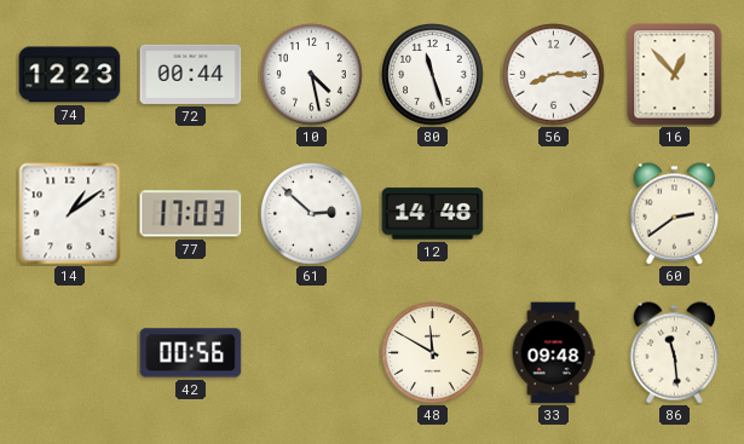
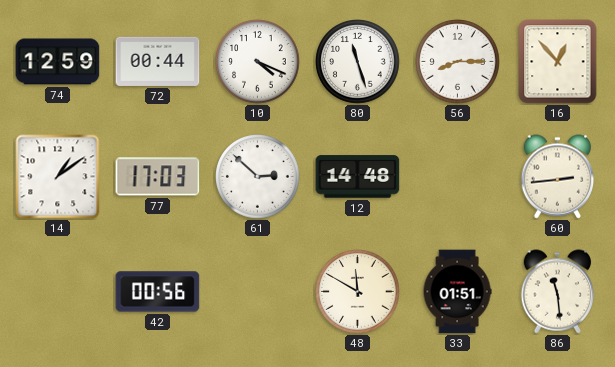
74: 12:23 -> 12:59
10: 4:28 -> 4:19
60: 2:39 -> 2:44
33: 09:48 -> 01:51
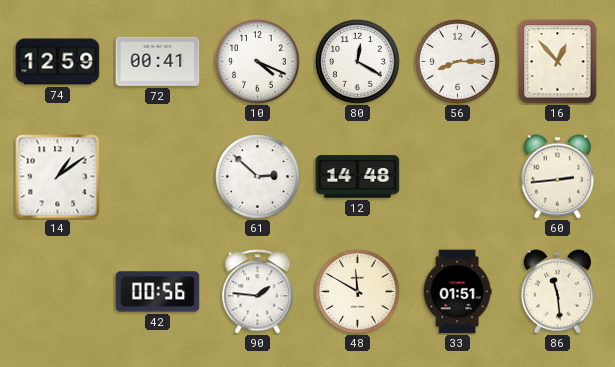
72: 00:44 -> 00:41
80: 11:27 -> 12:20
77: 17:03 -> none
90: none -> 1:46
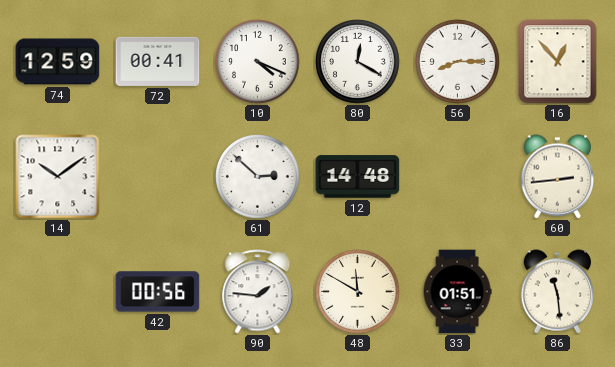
14: 1:09 -> 10:09
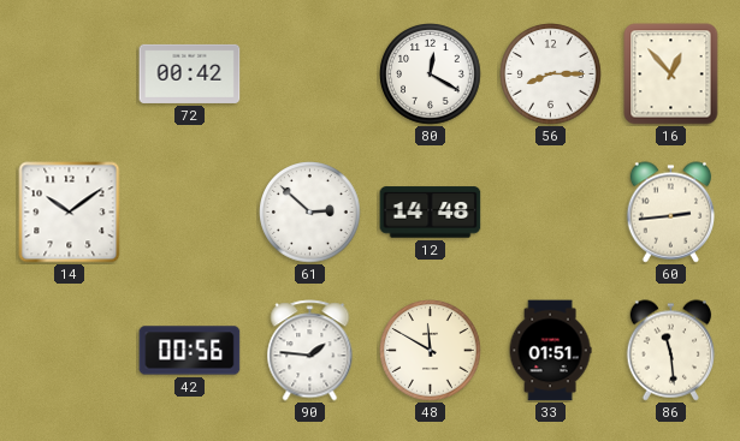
74: 12:59 -> none
72: 00:41 -> 00:42
10: 4:19 -> none
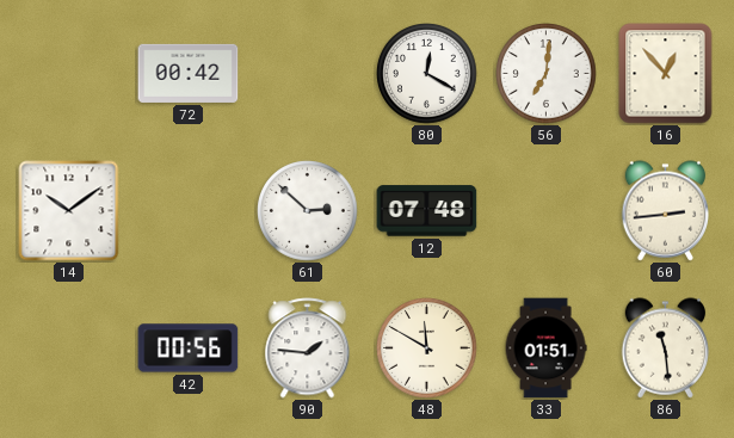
56: 8:15 -> 7:01
12: 14:48 -> 07:48
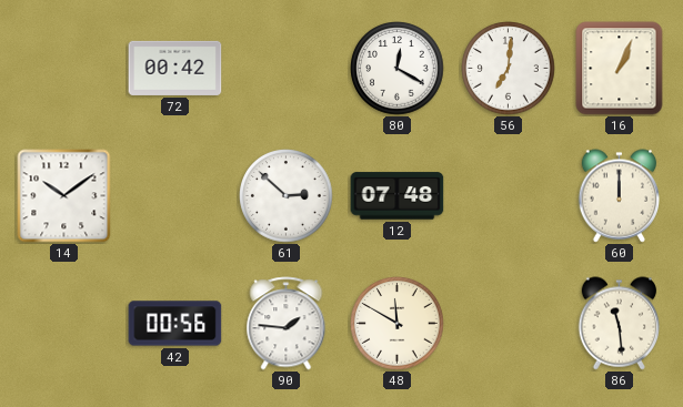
16: 12:53 -> 1:04
60: 2:44 -> 12:00
33: 01:51 -> none
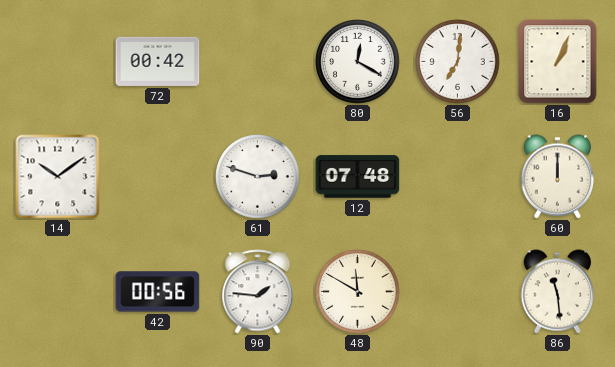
61: 2:52 -> 2:48
